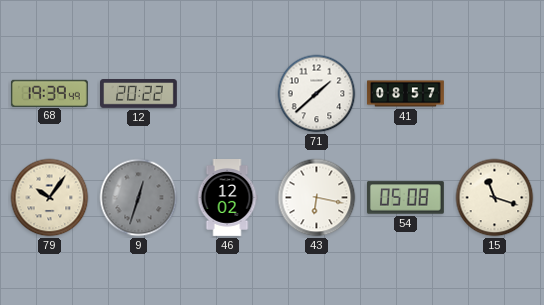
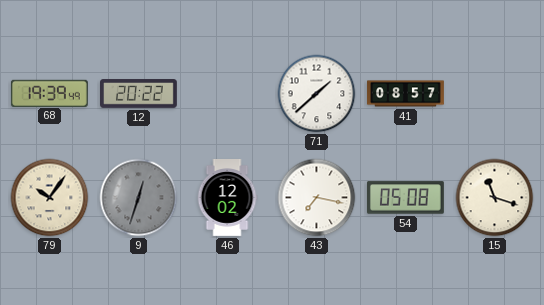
43: 6:17 -> 7:17
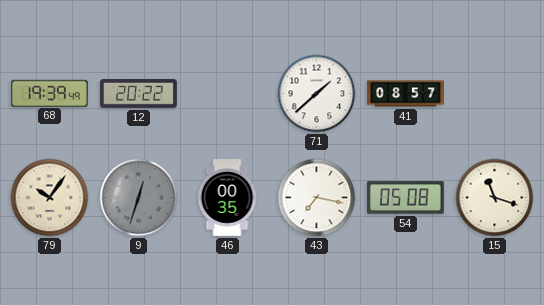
46: 12:02 -> 00:35
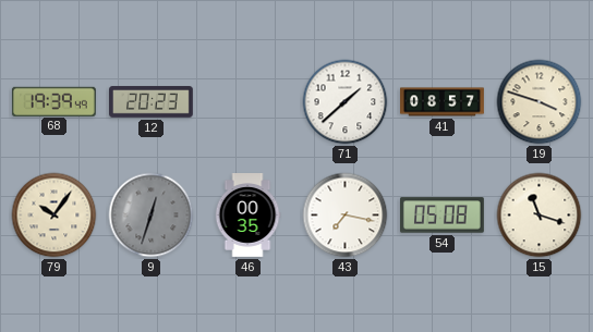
12: 20:22 -> 20:23
19: none -> 3:48
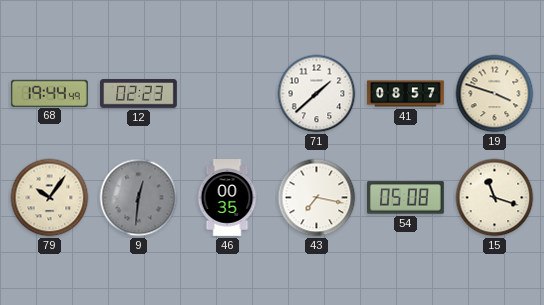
68: 19:39 -> 19:44
12: 20:23 -> 02:23
9: 12:33 -> 12:31
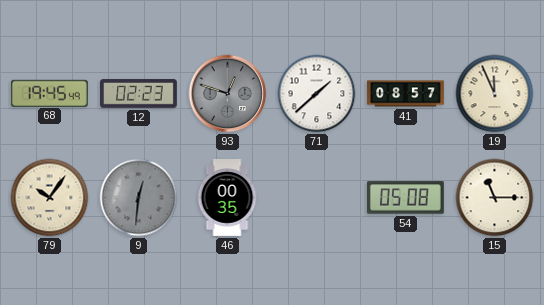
68: 19:44 -> 19:45
93: none -> 12:48
19: 3:48 -> 11:56
43: 7:17 -> none
15: 11:18 -> 11:15
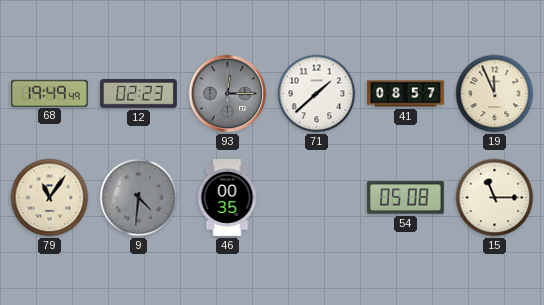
68: 19:45 -> 19:49
93: 12:48 -> 12:15
79: 10:06 -> 11:06
9: 12:31 -> 4:31
